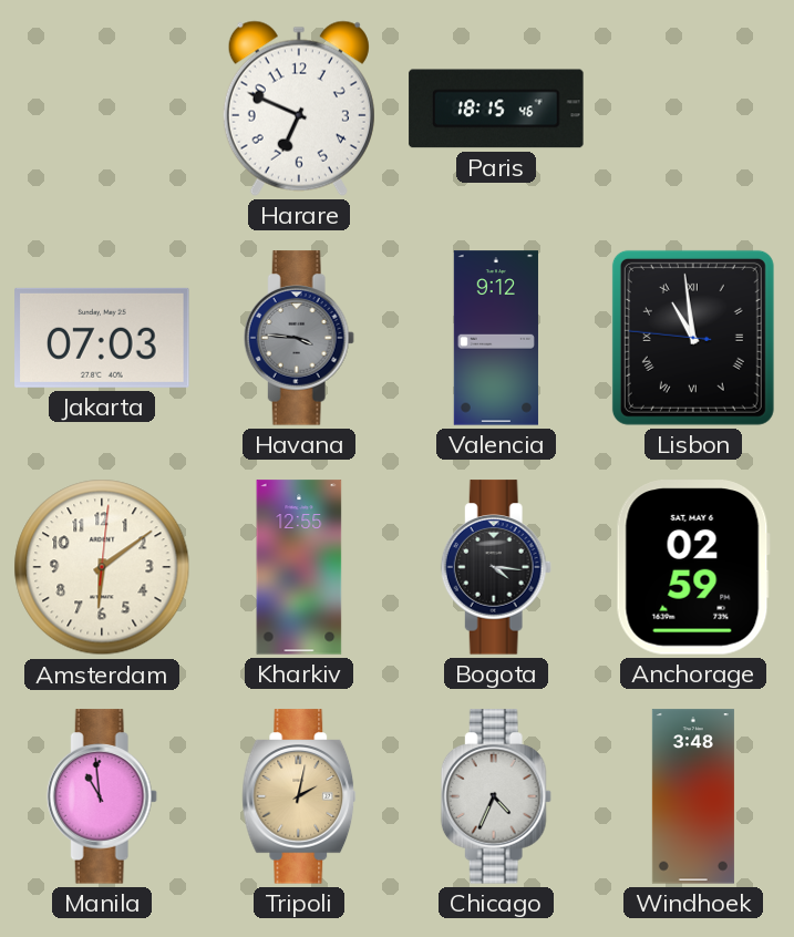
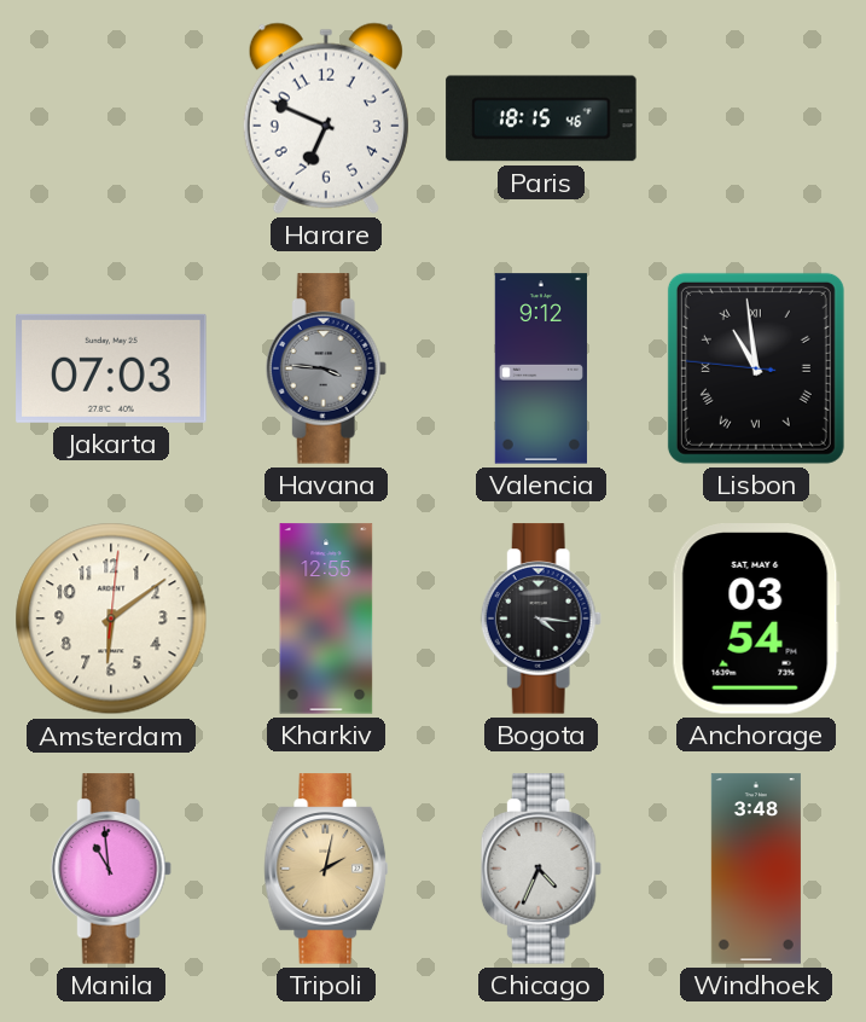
Anchorage: 02:59 -> 03:54
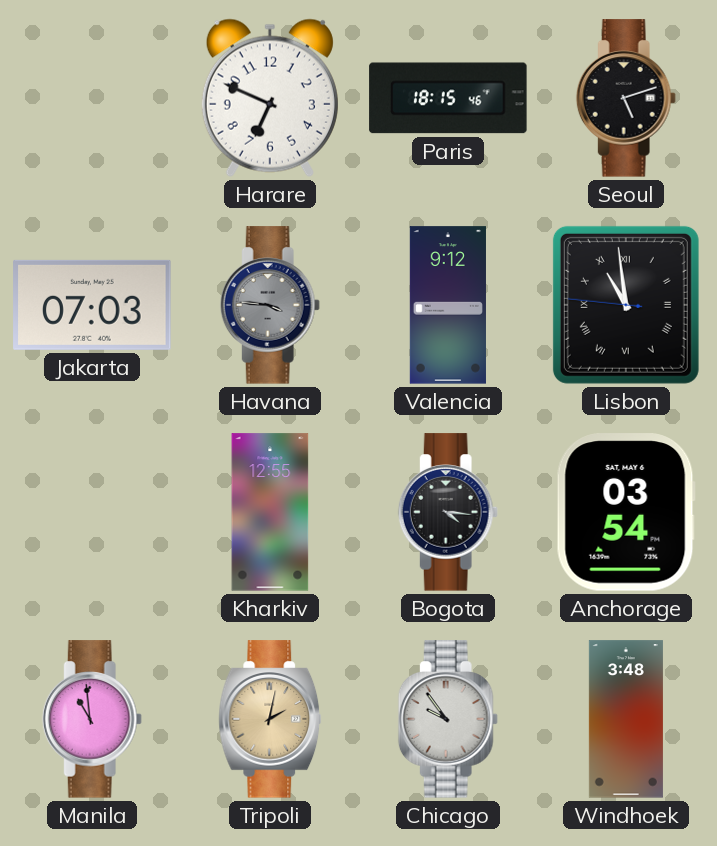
Seoul: none -> 5:12
Amsterdam: 6:09 -> none
Chicago: 4:34 -> 9:54
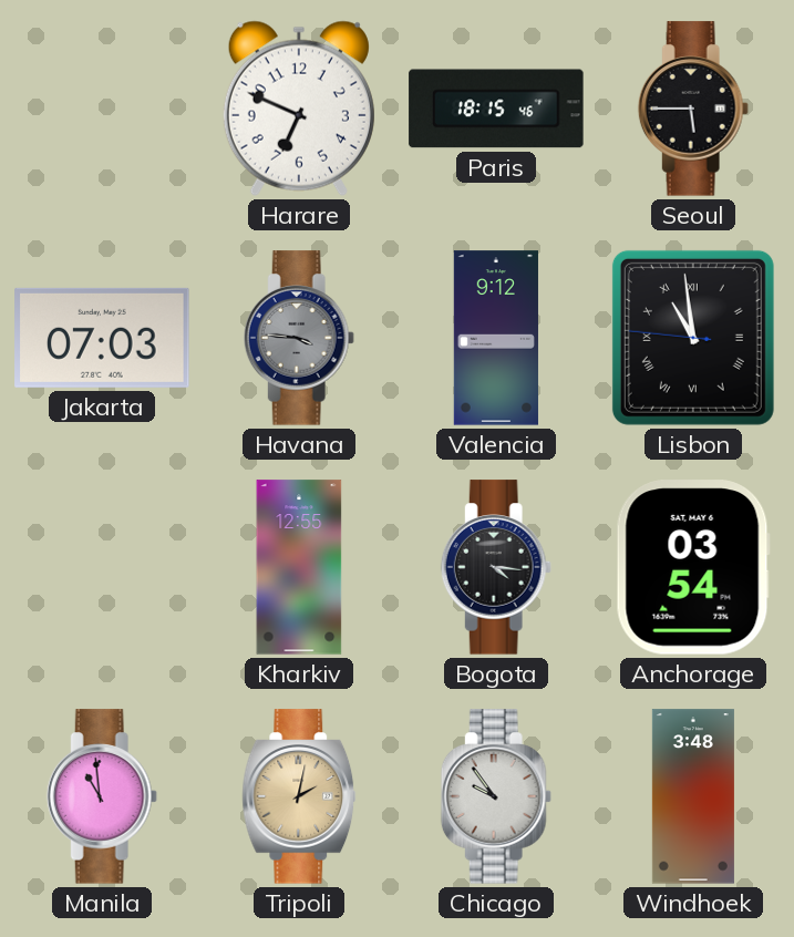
Seoul: 5:12 -> 5:45
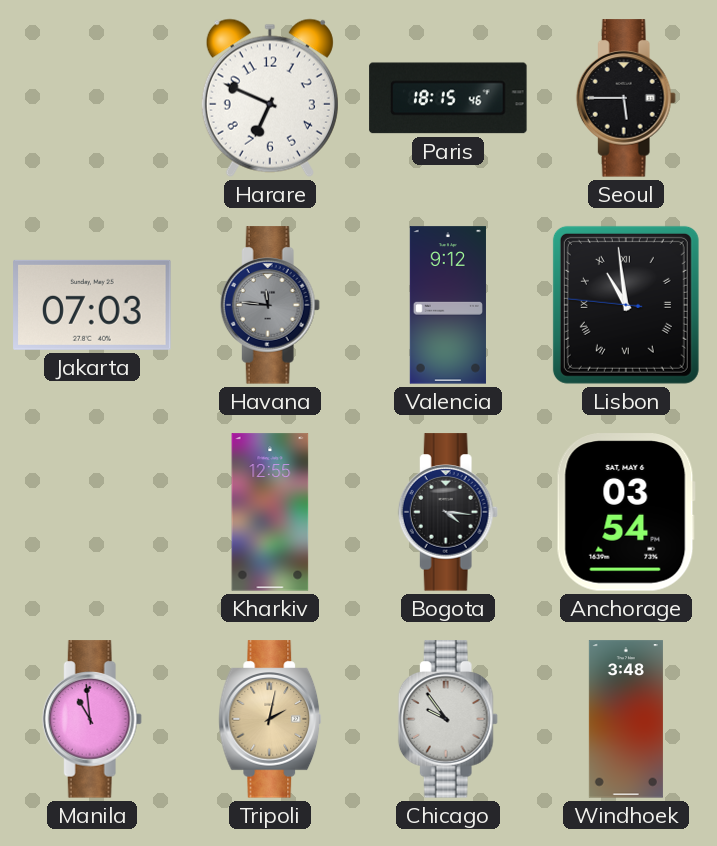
Havana: 3:46 -> 11:46
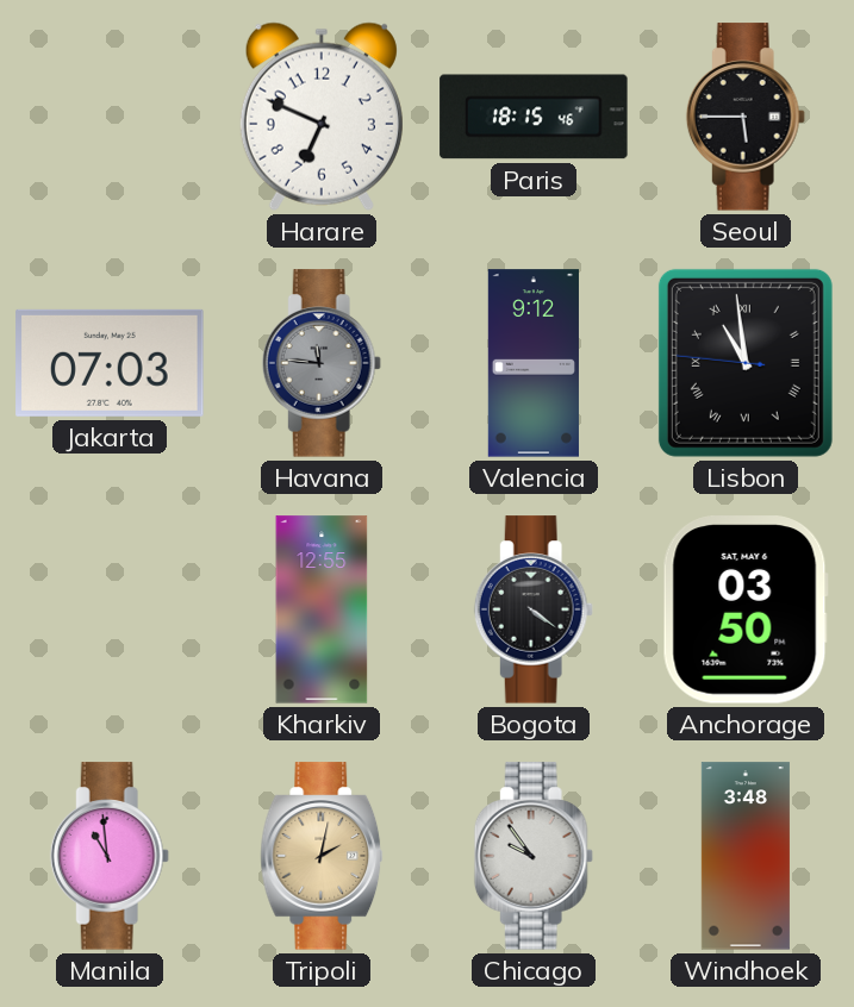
Bogota: 4:16 -> 4:21
Anchorage: 03:54 -> 03:50
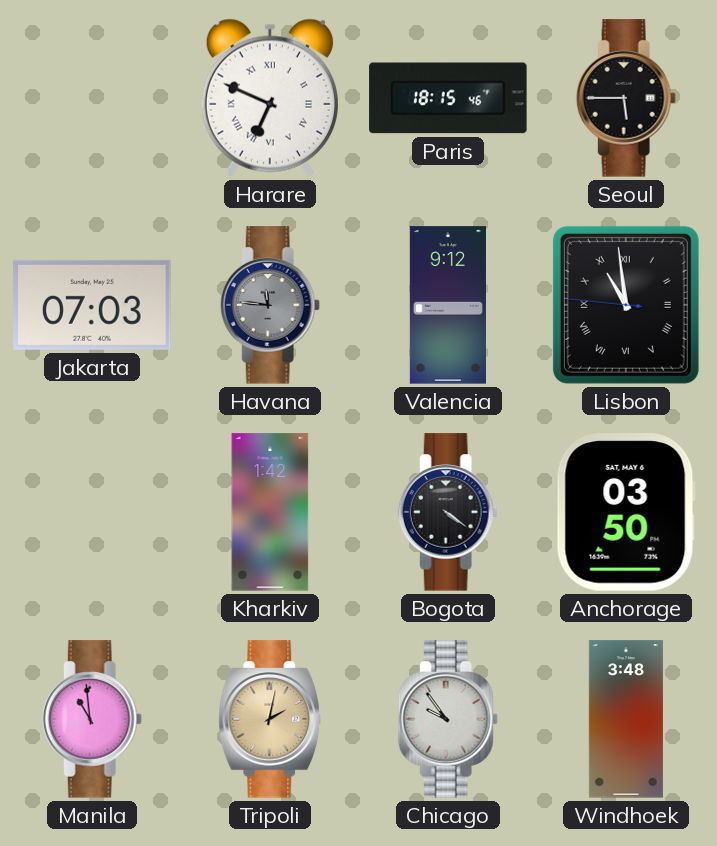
Harare numerals: Arabic -> Roman
Kharkiv: 12:55 -> 1:42
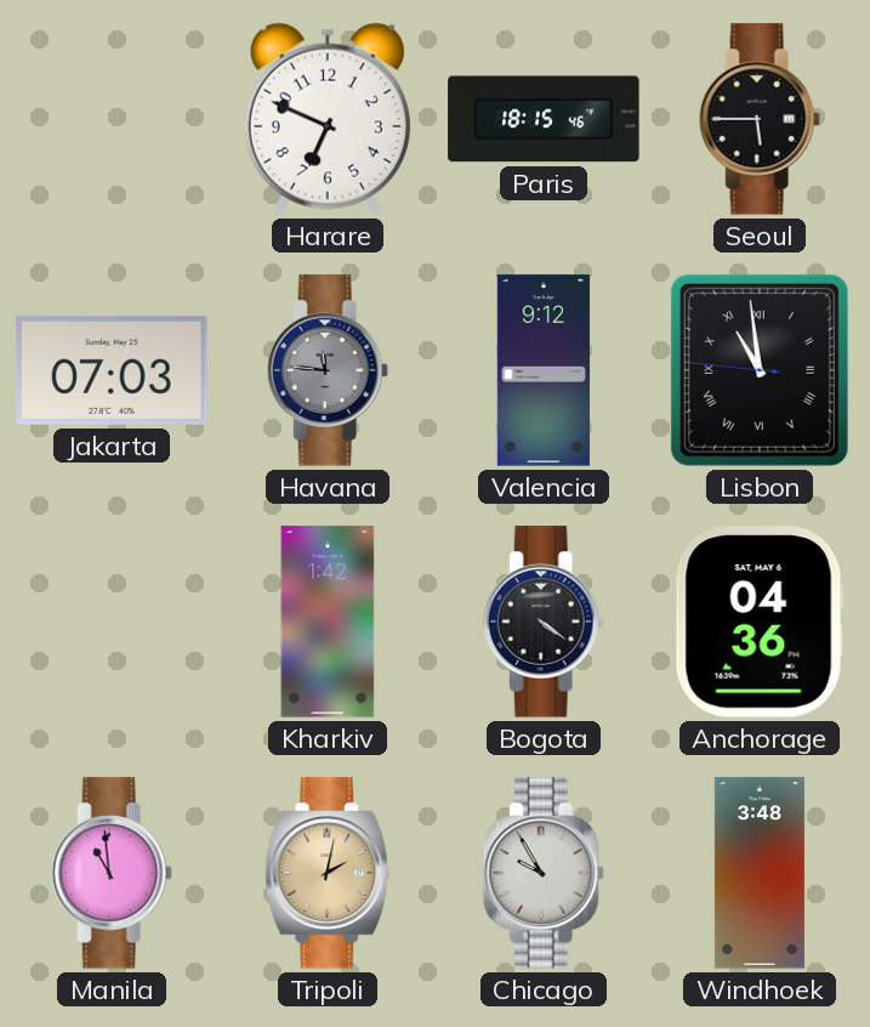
Harare numerals: Roman -> Arabic
Anchorage: 03:50 -> 04:36
Chicago: 9:54 -> 9:55
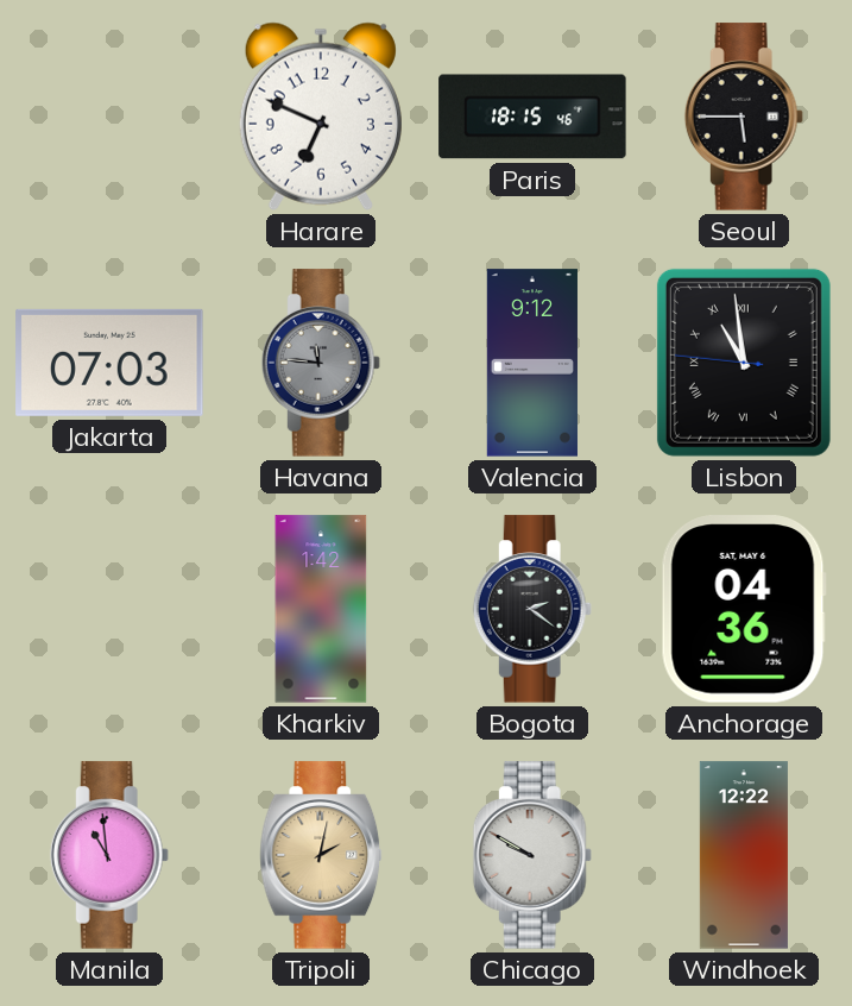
Bogota: 4:21 -> 2:21
Chicago: 9:55 -> 9:50
Windhoek: 3:48 -> 12:22
